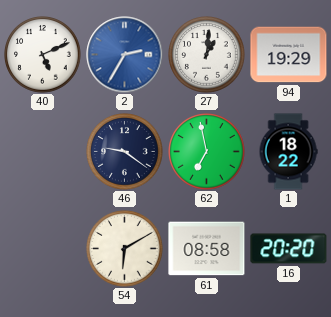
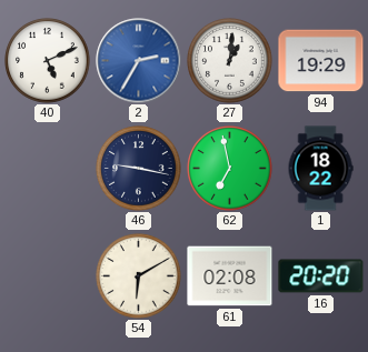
46: 9:21 -> 9:17
61: 08:58 -> 02:08
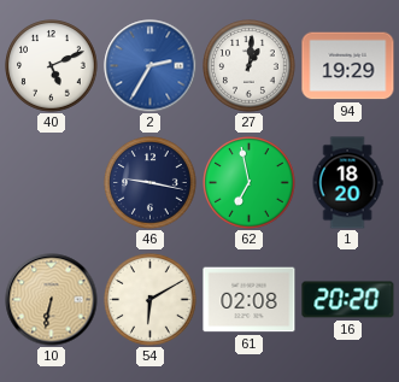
1: 18:22 -> 18:20
10: none -> 6:32
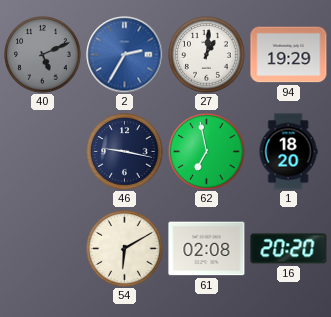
40 dial: white -> grey
10: 6:32 -> none
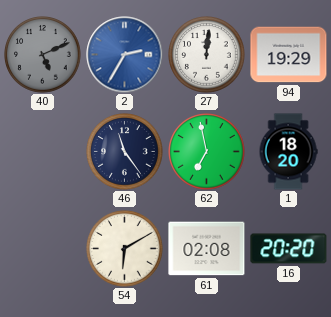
27: 1:01 -> 12:01
46: 9:17 -> 11:24
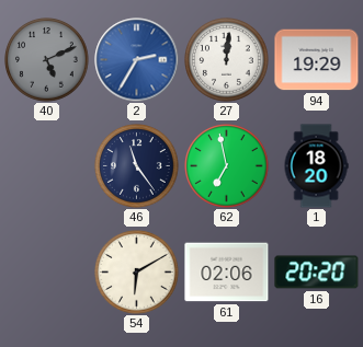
61: 02:08 -> 02:06
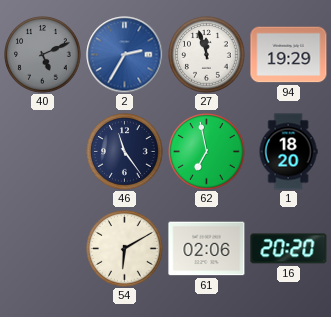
27: 12:01 -> 11:57
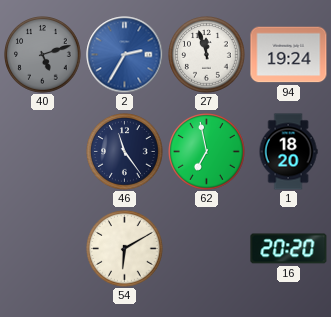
40: 5:11 -> 5:12
94: 19:29 -> 19:24
61: 02:06 -> none
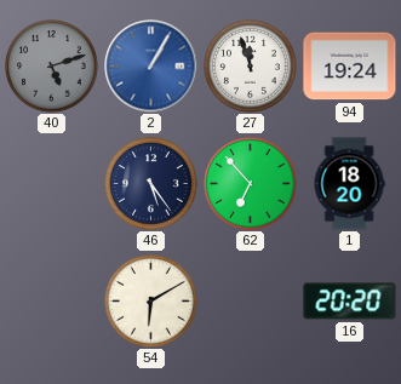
2: 2:35 -> 1:05
46: 11:24 -> 5:24
62: 6:58 -> 6:53
